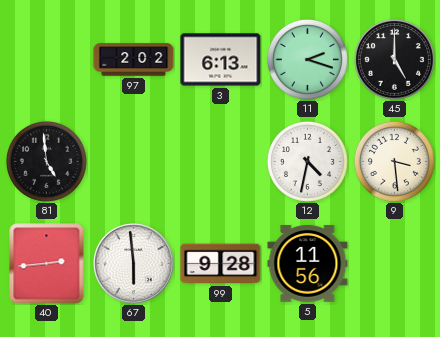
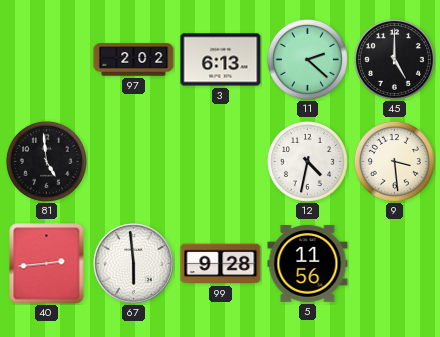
11: 2:18 -> 2:22
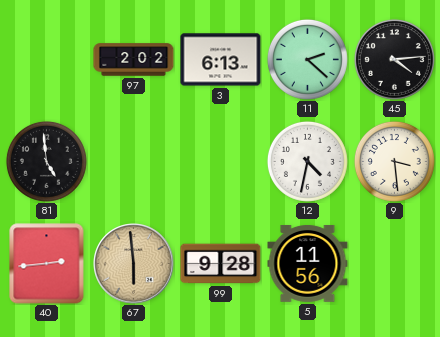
45: 5:00 -> 4:14
67 dial: white -> champagne
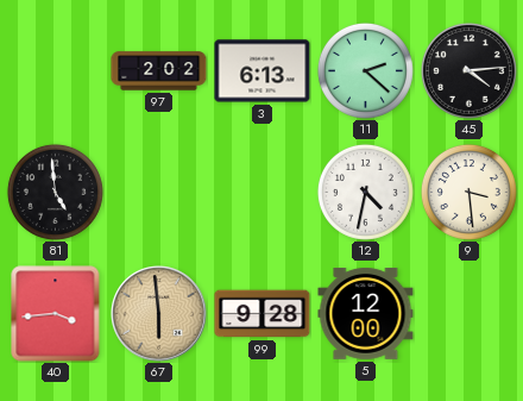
40: 2:44 -> 3:44
5: 11:56 -> 12:00
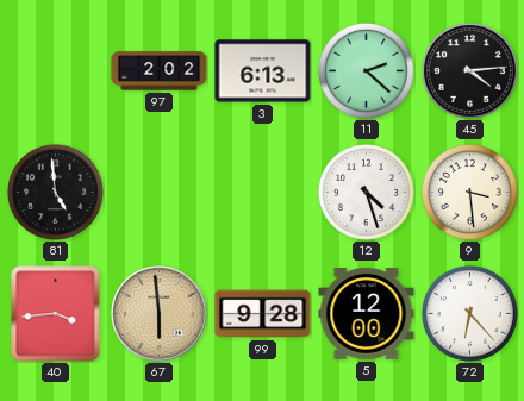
12: 4:32 -> 4:27
72: none -> 6:23
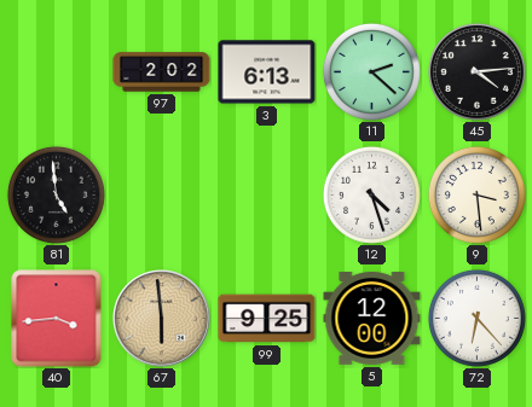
99: 9:28 -> 9:25
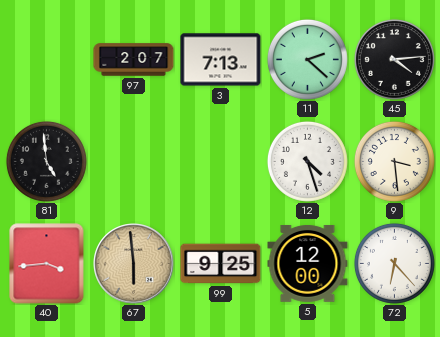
97: 2:02 -> 2:07
3: 6:13 -> 7:13
